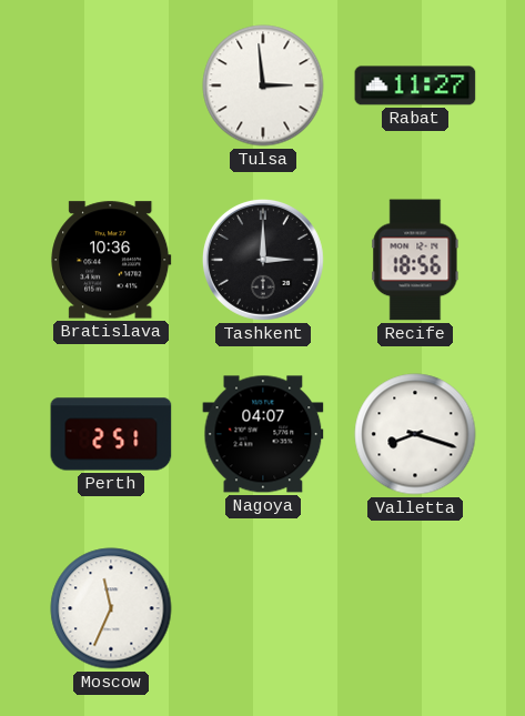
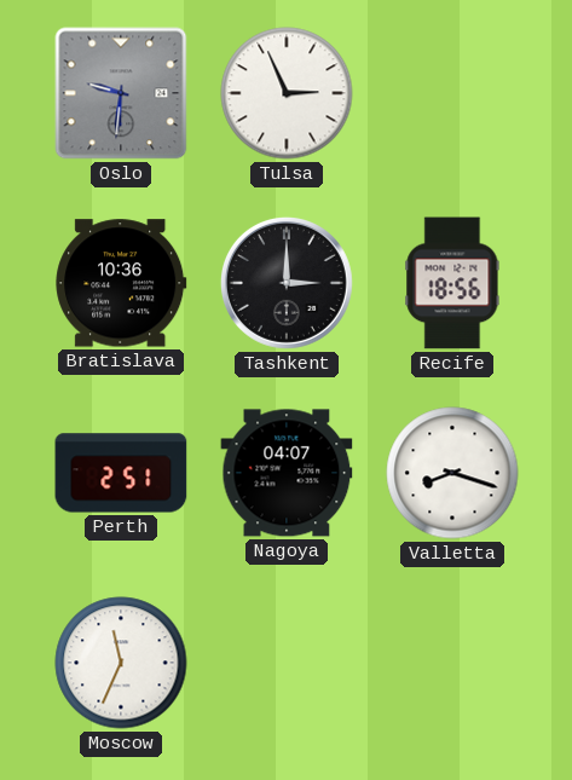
Oslo: none -> 9:31
Tulsa: 2:59 -> 2:56
Rabat: 11:27 -> none
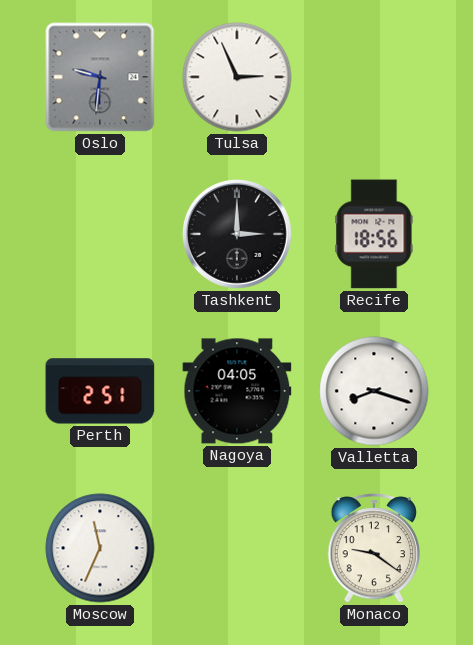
Bratislava: 10:36 -> none
Nagoya: 04:07 -> 04:05
Monaco: none -> 9:21
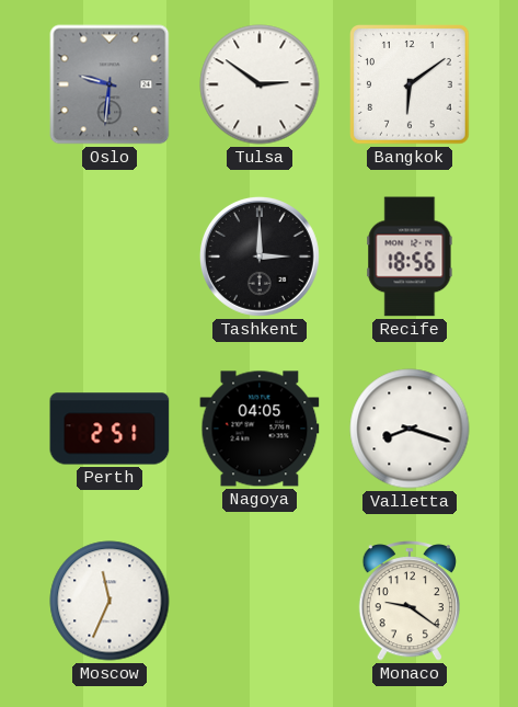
Tulsa: 2:56 -> 2:51
Bangkok: none -> 6:09
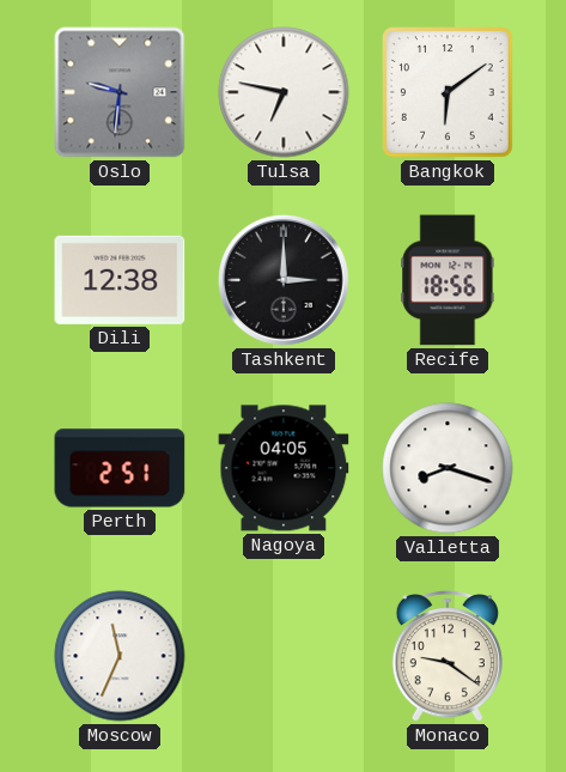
Tulsa: 2:51 -> 6:47
Dili: none -> 12:38
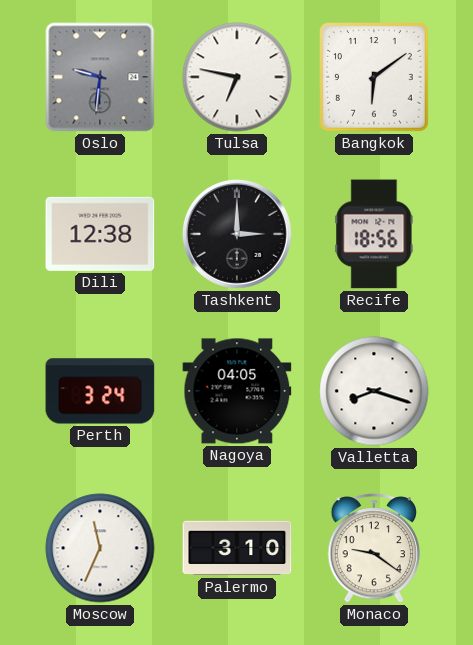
Perth: 2:51 -> 3:24
Palermo: none -> 3:10
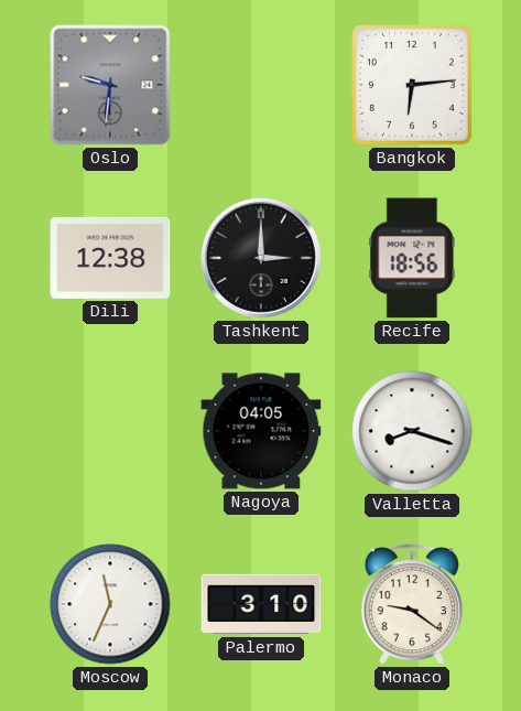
Tulsa: 6:47 -> none
Bangkok: 6:09 -> 6:14
Perth: 3:24 -> none
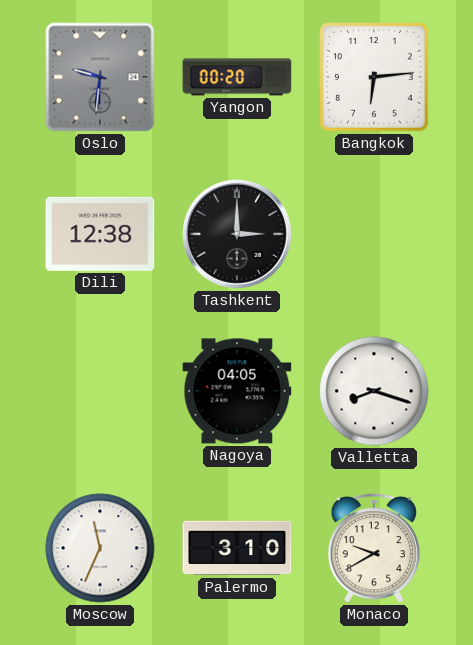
Yangon: none -> 00:20
Recife: 18:56 -> none
Monaco: 9:21 -> 9:40
